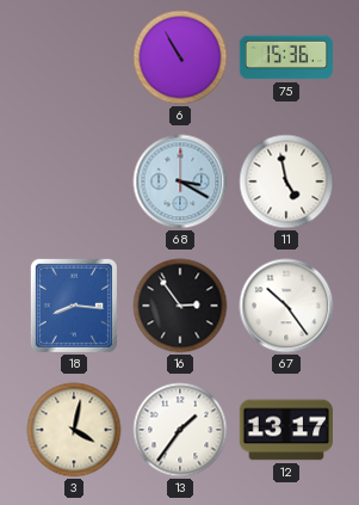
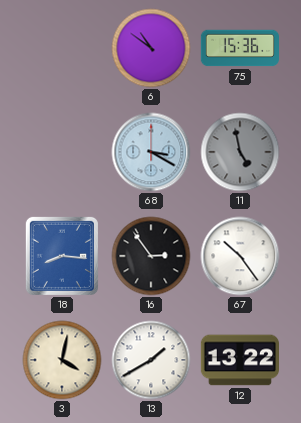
6: 10:55 -> 10:51
11 dial: white -> grey
13: 1:36 -> 1:40
12: 13:17 -> 13:22
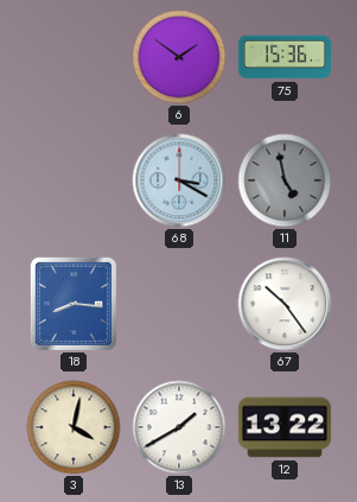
6: 10:51 -> 1:51
16: 2:54 -> none
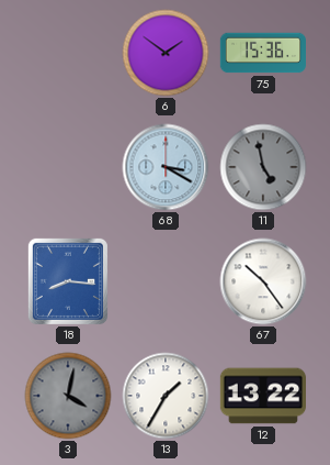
3 dial: cream -> grey
13: 1:40 -> 1:35
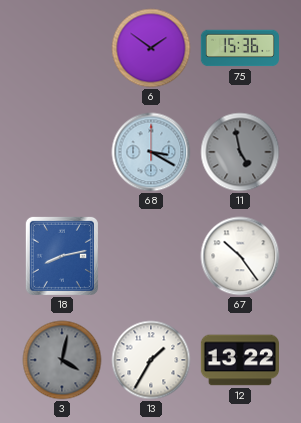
18: 8:16 -> 8:13
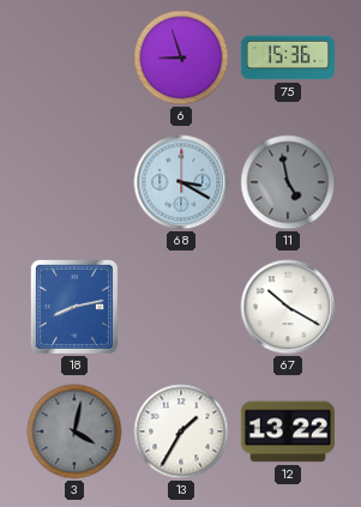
6: 1:51 -> 8:57
67: 10:24 -> 10:20
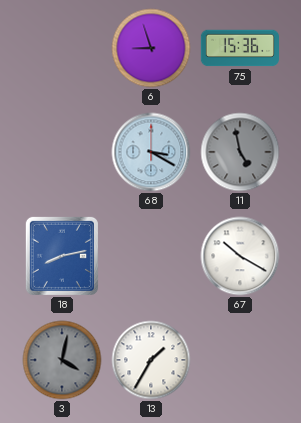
12: 13:22 -> none
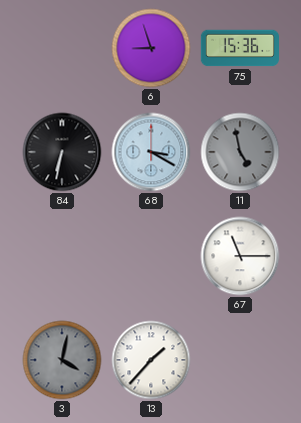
84: none -> 6:32
18: 8:13 -> none
67: 10:20 -> 11:15
13: 1:35 -> 1:37
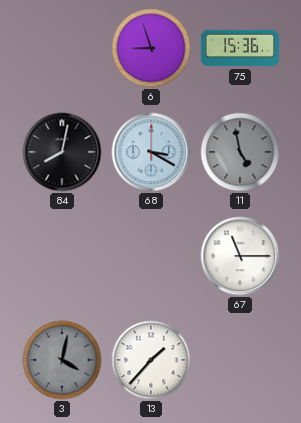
84: 6:32 -> 8:02
